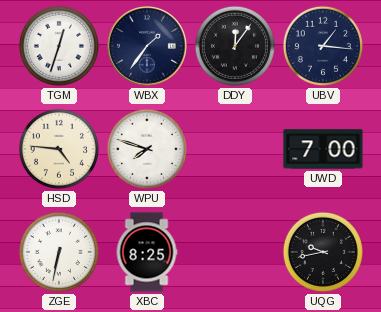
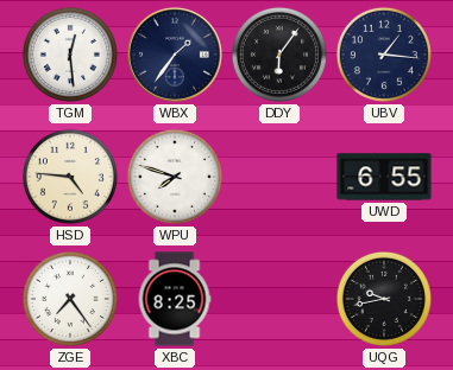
TGM: 12:33 -> 12:29
DDY: 12:06 -> 6:06
UWD: 7:00 -> 6:55
ZGE: 6:32 -> 7:24
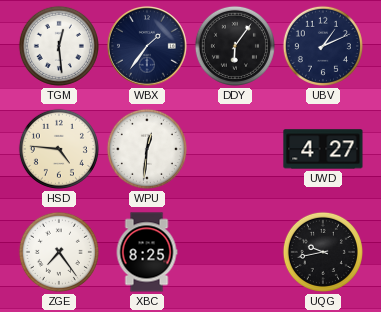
UBV: 1:16 -> 1:11
WPU: 7:48 -> 12:31
UWD: 6:55 -> 4:27
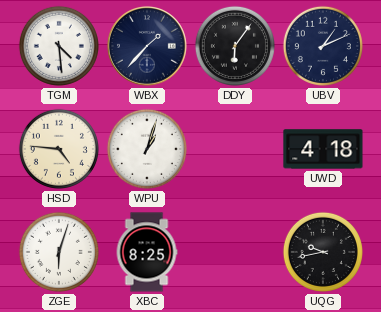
TGM: 12:29 -> 4:29
WBX: 1:36 -> 1:37
WPU: 12:31 -> 1:03
UWD: 4:27 -> 4:18
ZGE: 7:24 -> 6:03
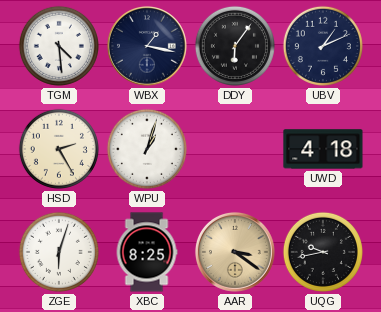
WBX: 1:37 -> 1:17
HSD: 4:46 -> 2:25
AAR: none -> 3:21
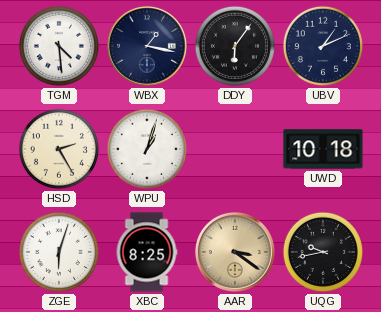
UWD: 4:18 -> 10:18
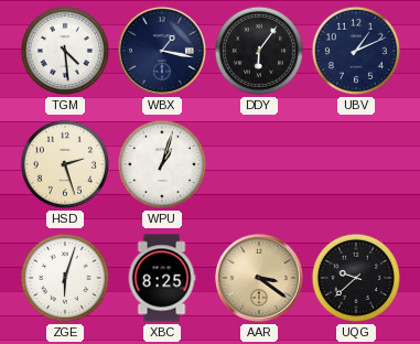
HSD: 2:25 -> 2:27
UWD: 10:18 -> none
UQG: 9:43 -> 9:38
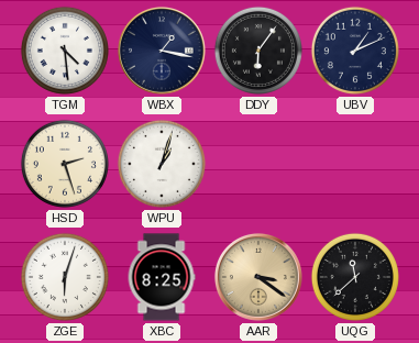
UQG: 9:38 -> 11:38
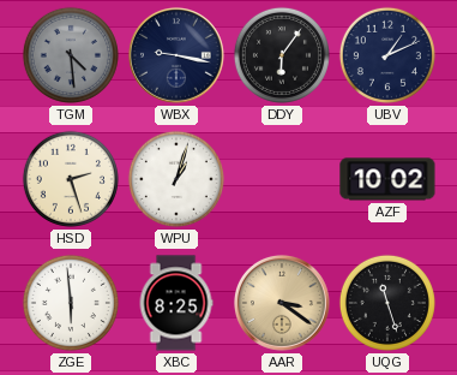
TGM dial: white -> grey
WBX: 1:17 -> 9:17
AZF: none -> 10:02
ZGE: 6:03 -> 5:59
UQG: 11:38 -> 11:27
